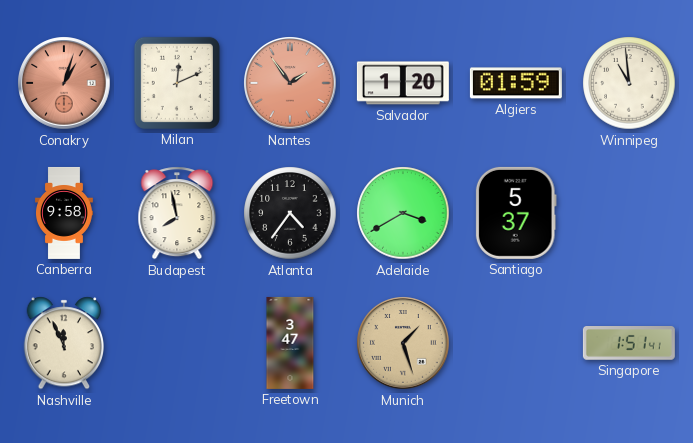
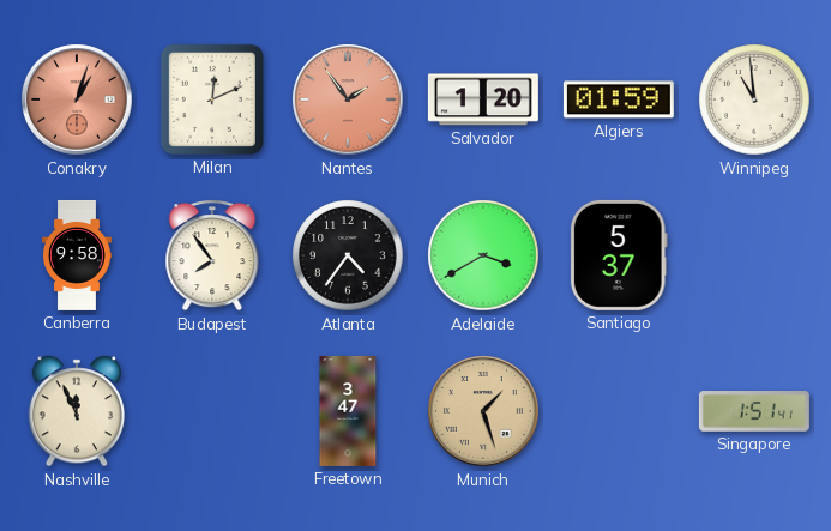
Budapest: 7:58 -> 7:54
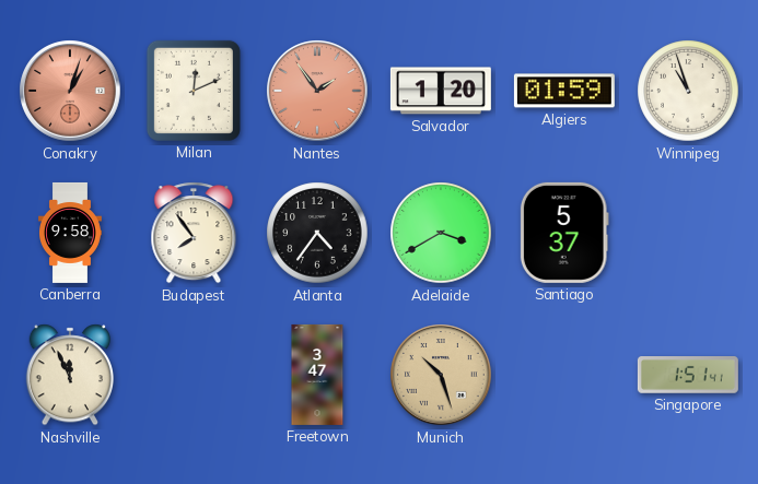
Winnipeg: 10:59 -> 10:57
Munich: 1:27 -> 10:27
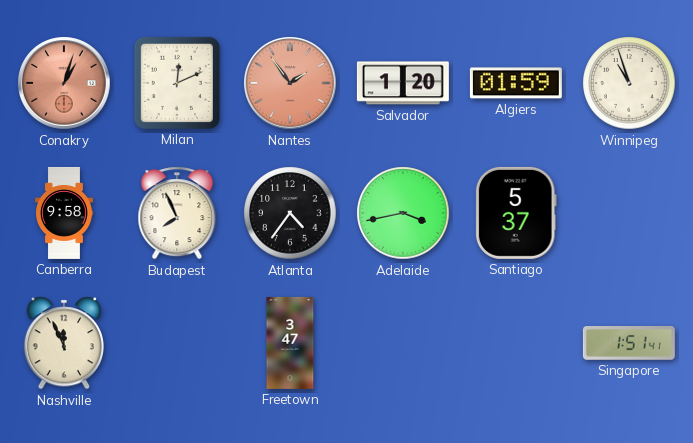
Budapest: 7:54 -> 7:56
Adelaide: 3:40 -> 3:43
Munich: 10:27 -> none
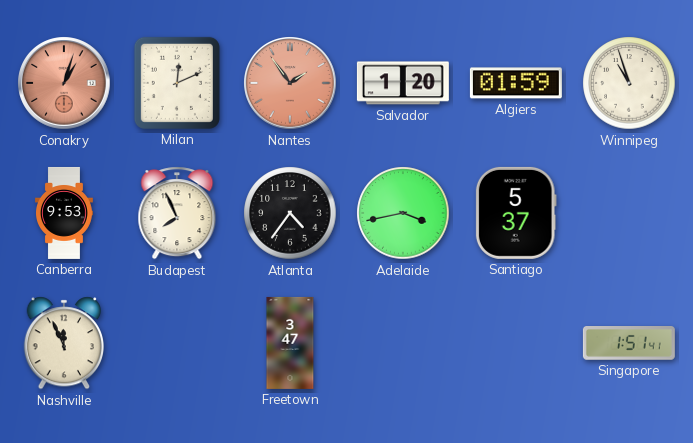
Canberra: 9:58 -> 9:53
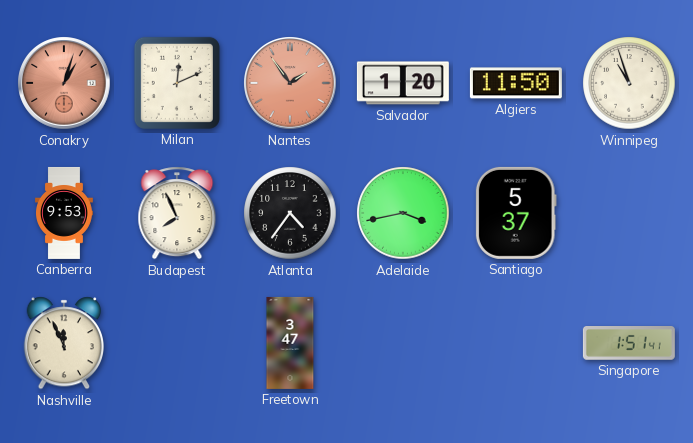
Algiers: 01:59 -> 11:50
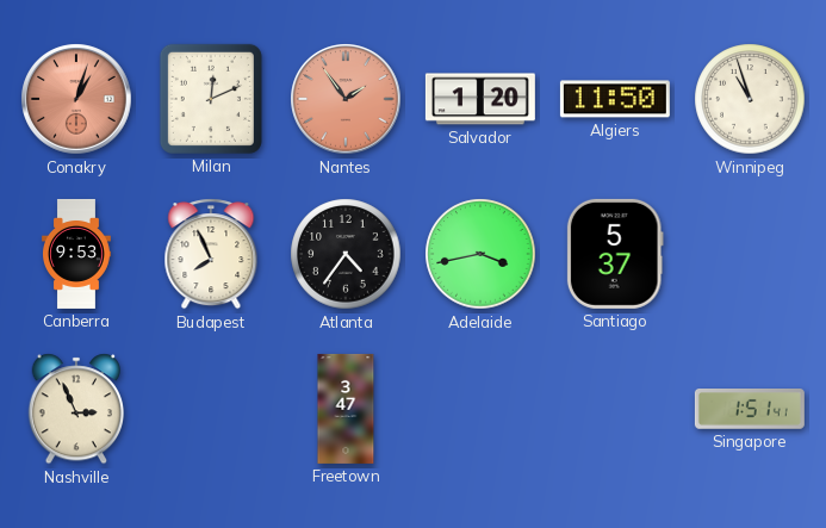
Nashville: 11:56 -> 2:56
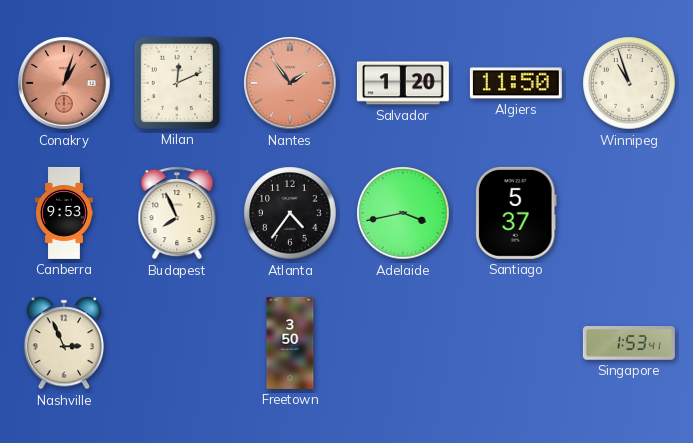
Freetown: 3:47 -> 3:50
Singapore: 1:51 -> 1:53
